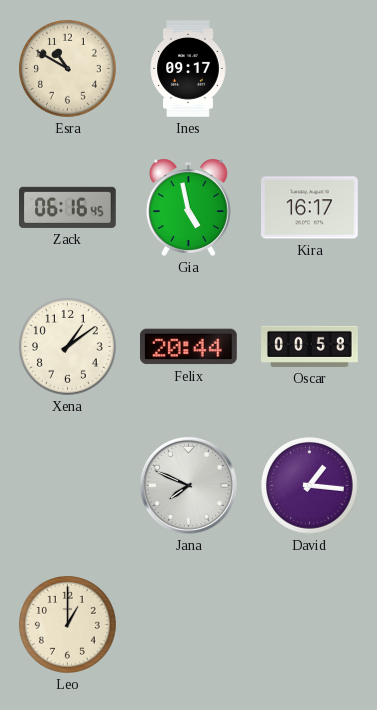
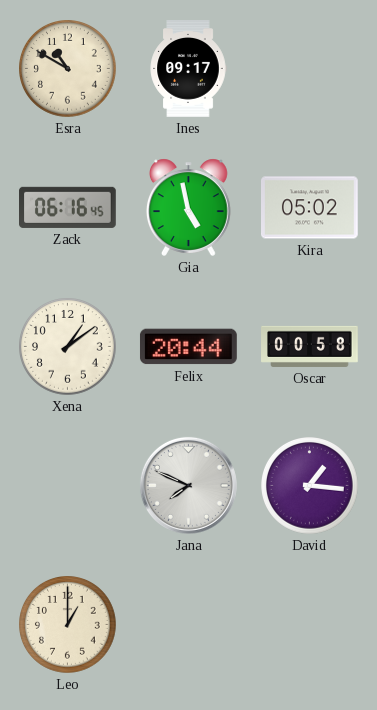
Kira: 16:17 -> 05:02
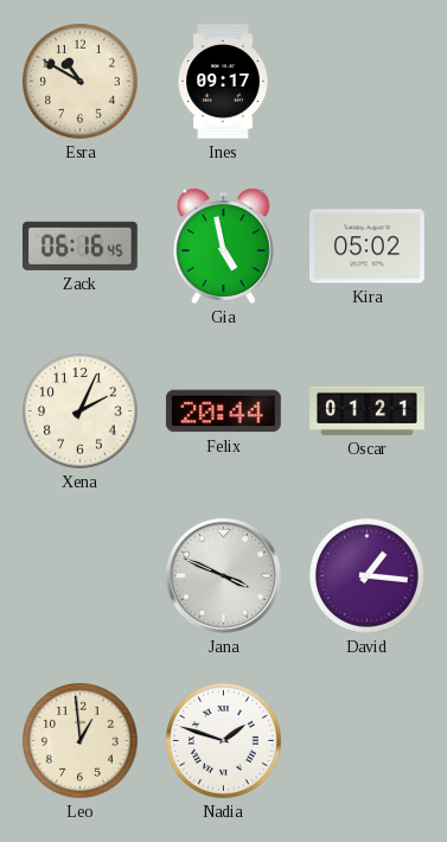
Xena: 1:09 -> 2:04
Oscar: 00:58 -> 01:21
Jana: 7:49 -> 3:49
Leo: 1:00 -> 12:59
Nadia: none -> 1:48
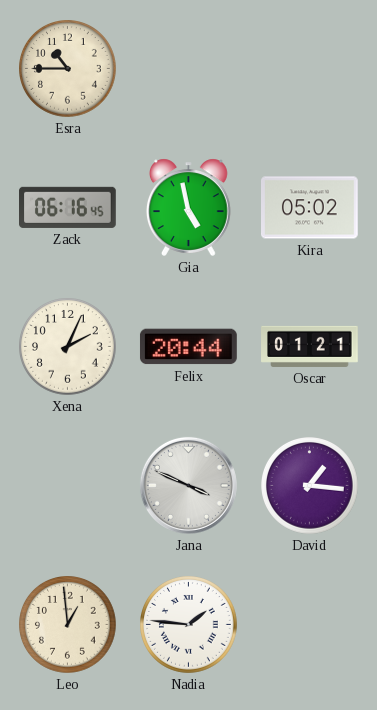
Esra: 10:50 -> 10:45
Ines: 09:17 -> none
Nadia: 1:48 -> 1:46
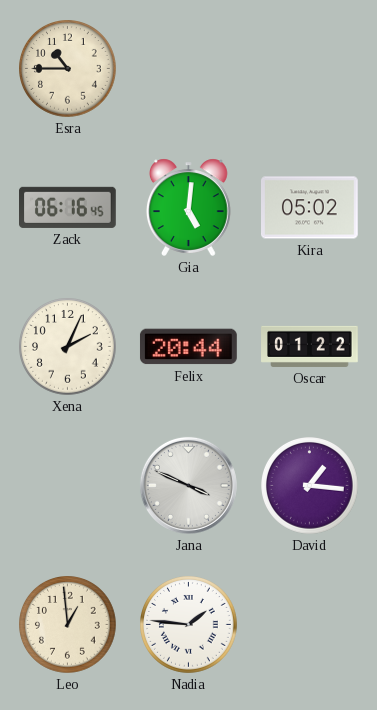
Gia: 4:58 -> 5:01
Oscar: 01:21 -> 01:22
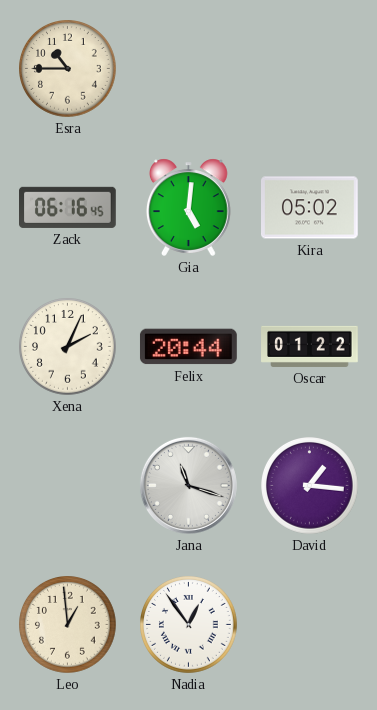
Jana: 3:49 -> 11:18
Nadia: 1:46 -> 12:54
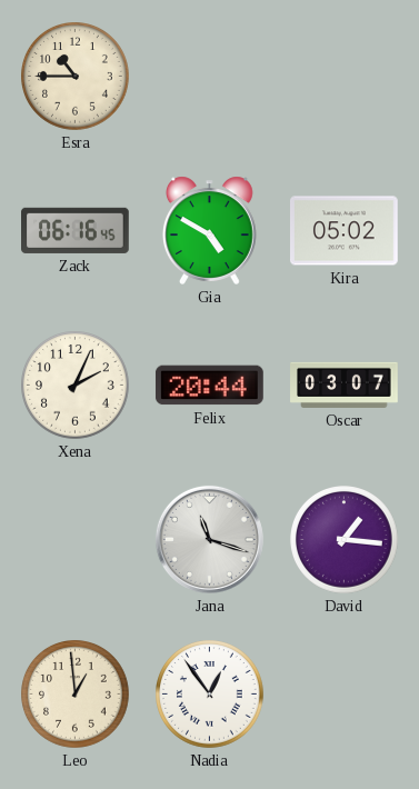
Gia: 5:01 -> 4:50
Oscar: 01:22 -> 03:07
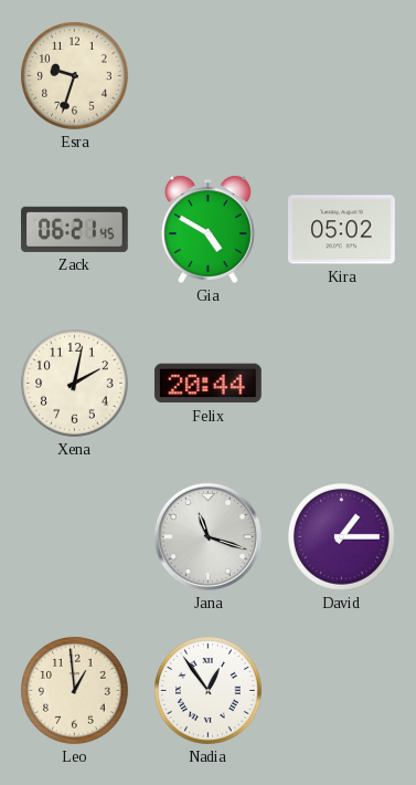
Esra: 10:45 -> 9:33
Zack: 06:16 -> 06:21
Xena: 2:04 -> 2:02
Oscar: 03:07 -> none
David: 1:16 -> 1:15
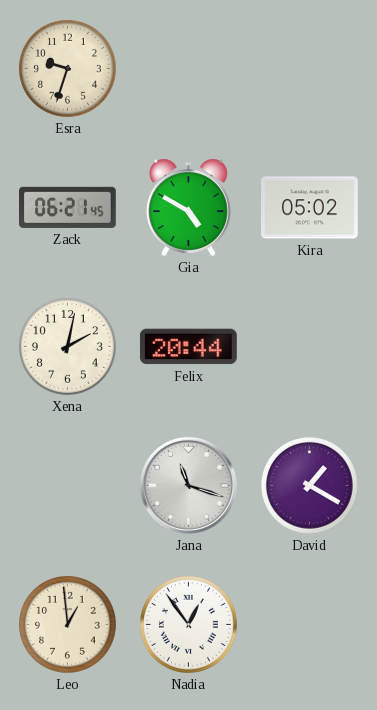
David: 1:15 -> 1:20
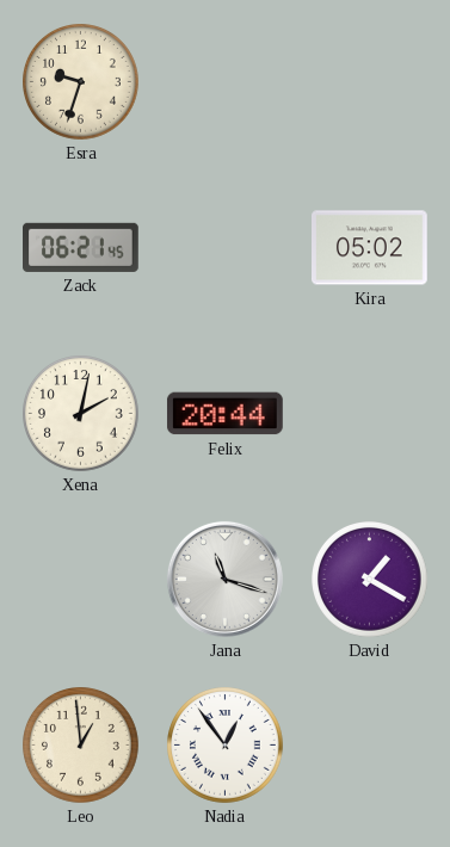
Gia: 4:50 -> none
